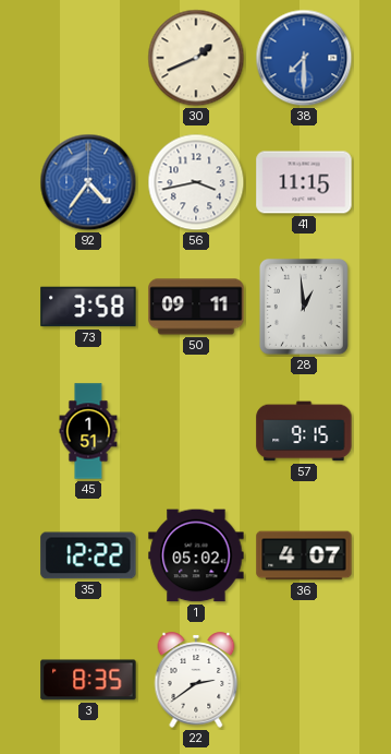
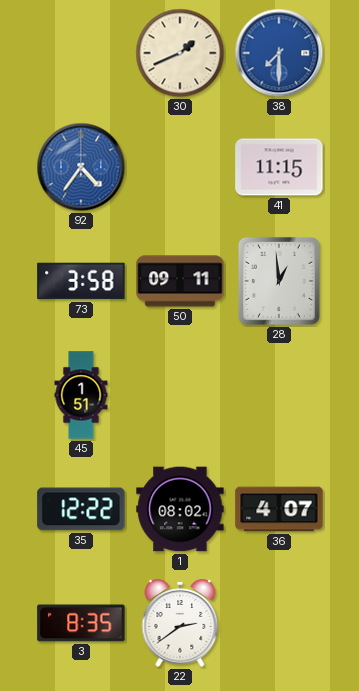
56: 3:43 -> none
57: 9:15 -> none
1: 05:02 -> 08:02
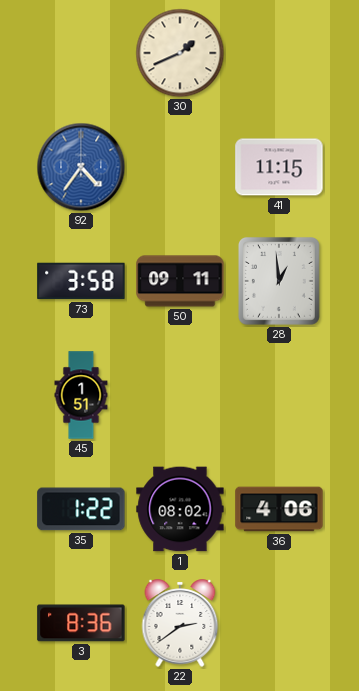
38: 7:30 -> none
35: 12:22 -> 1:22
36: 4:07 -> 4:06
3: 8:35 -> 8:36
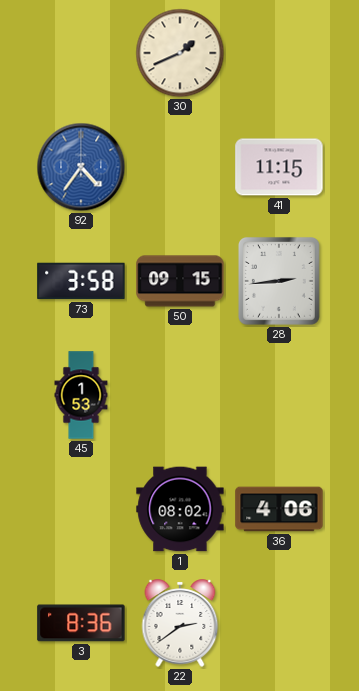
50: 09:11 -> 09:15
28: 12:59 -> 2:44
45: 1:51 -> 1:53
35: 1:22 -> none
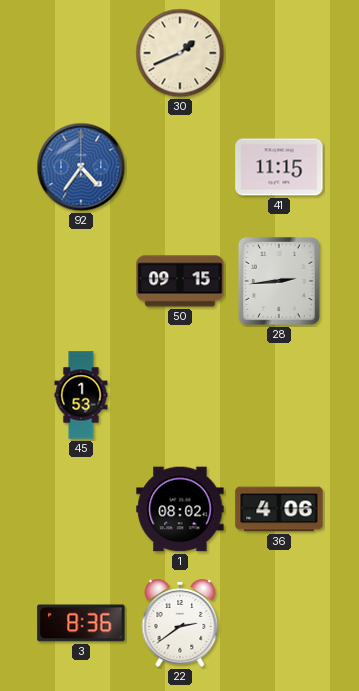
73: 3:58 -> none
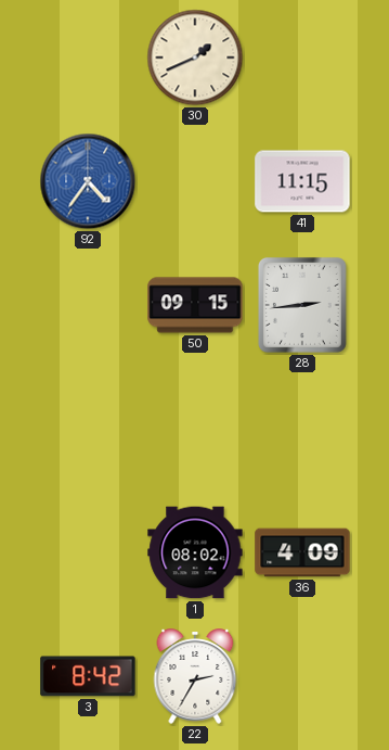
45: 1:53 -> none
36: 4:06 -> 4:09
3: 8:36 -> 8:42
22: 2:39 -> 2:35
